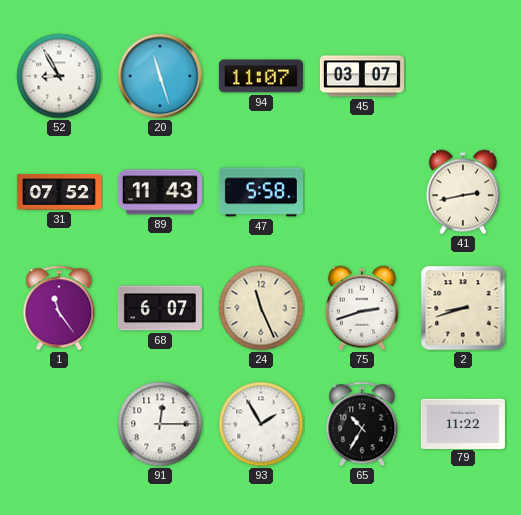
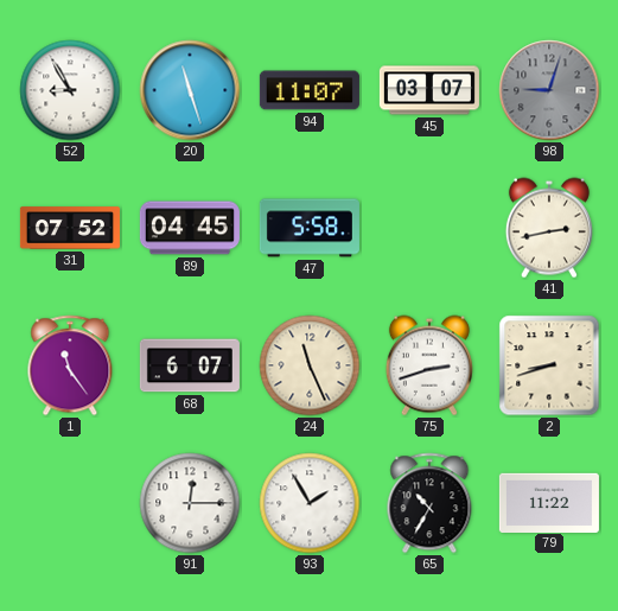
98: none -> 9:03
89: 11:43 -> 04:45
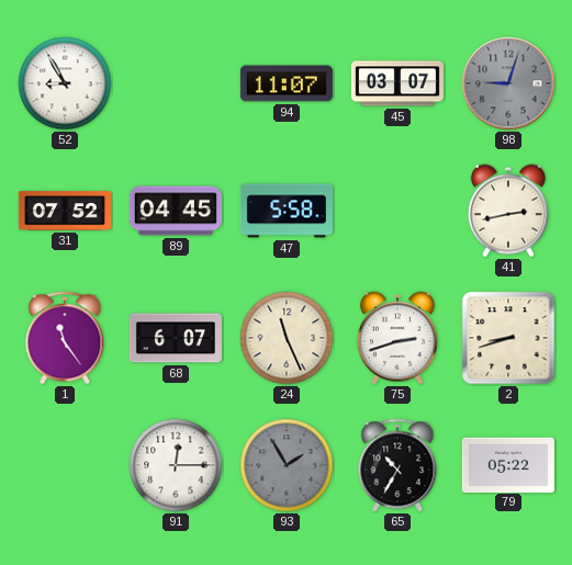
20: 11:27 -> none
93 dial: white -> grey
79: 11:22 -> 05:22
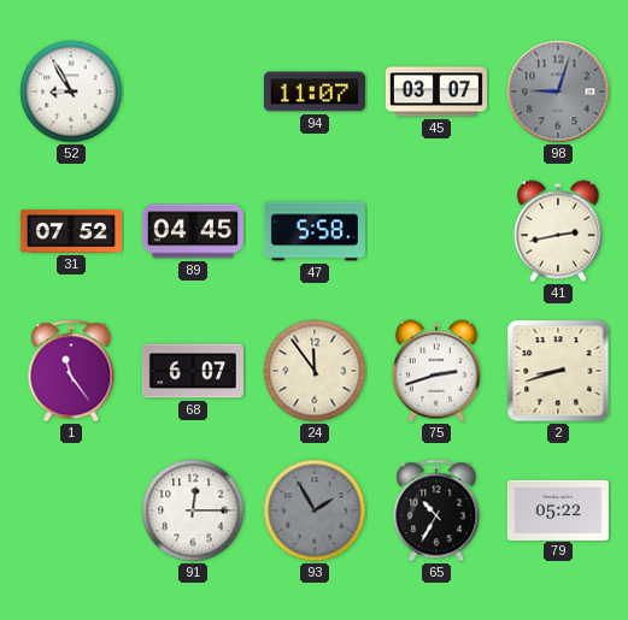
24: 11:26 -> 11:54
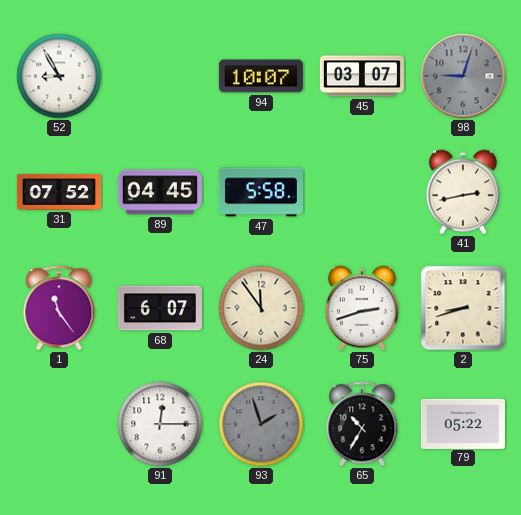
94: 11:07 -> 10:07
93: 1:55 -> 1:57
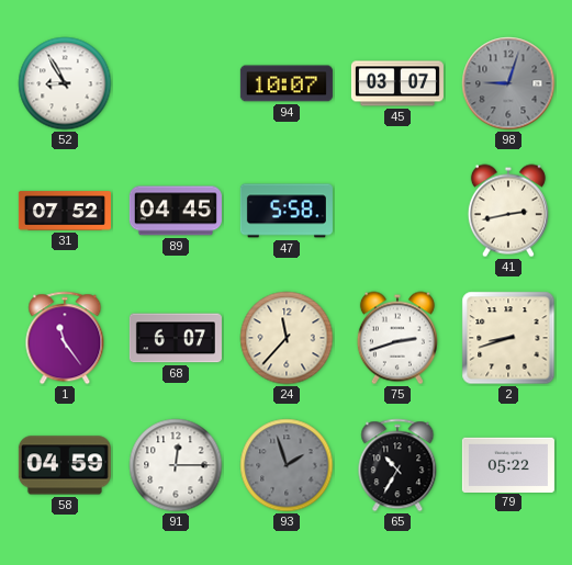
24: 11:54 -> 11:37
58: none -> 04:59
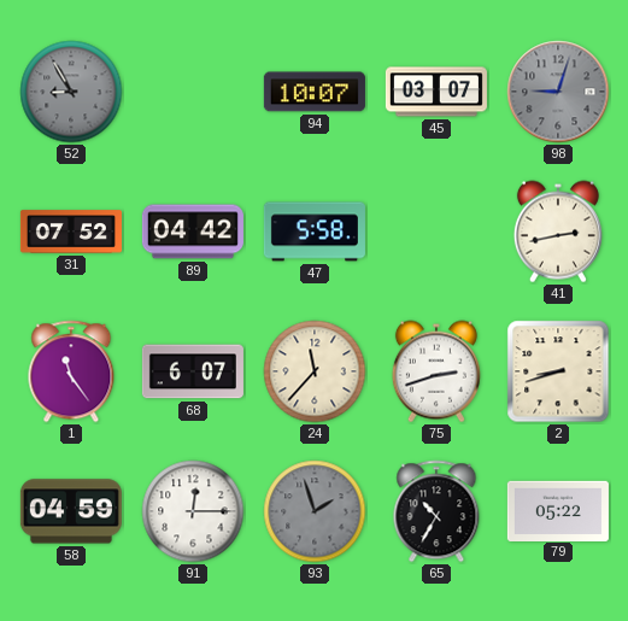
52 dial: white -> grey
89: 04:45 -> 04:42
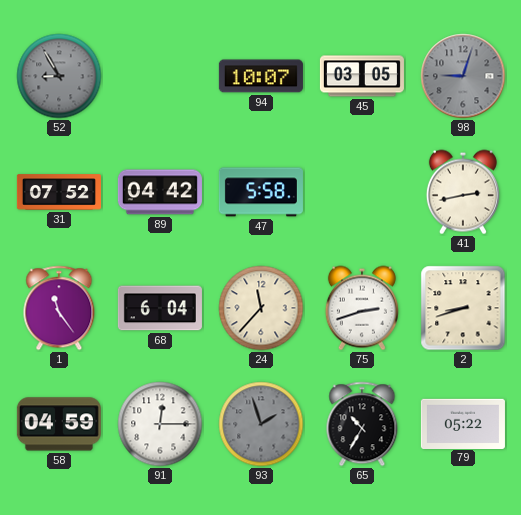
45: 03:07 -> 03:05
68: 6:07 -> 6:04
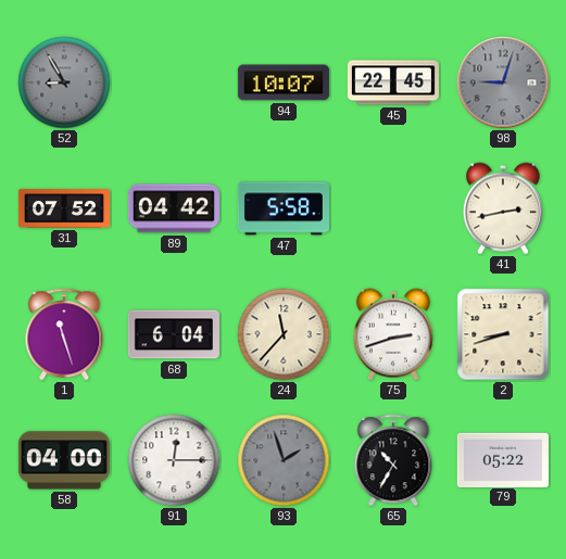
45: 03:05 -> 22:45
1: 11:24 -> 11:27
58: 04:59 -> 04:00
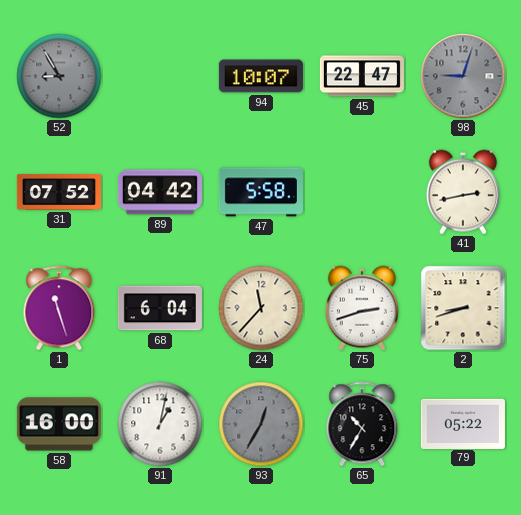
45: 22:45 -> 22:47
58: 04:00 -> 16:00
91: 12:15 -> 1:02
93: 1:57 -> 12:35
